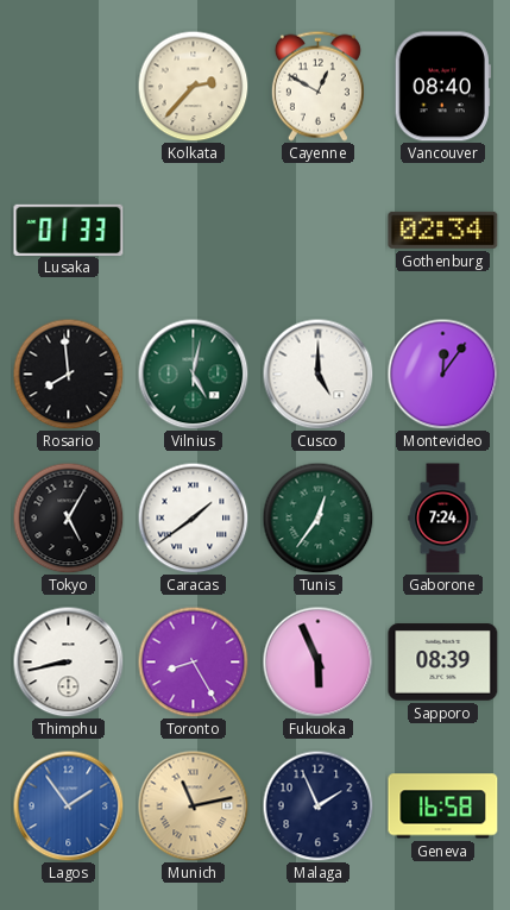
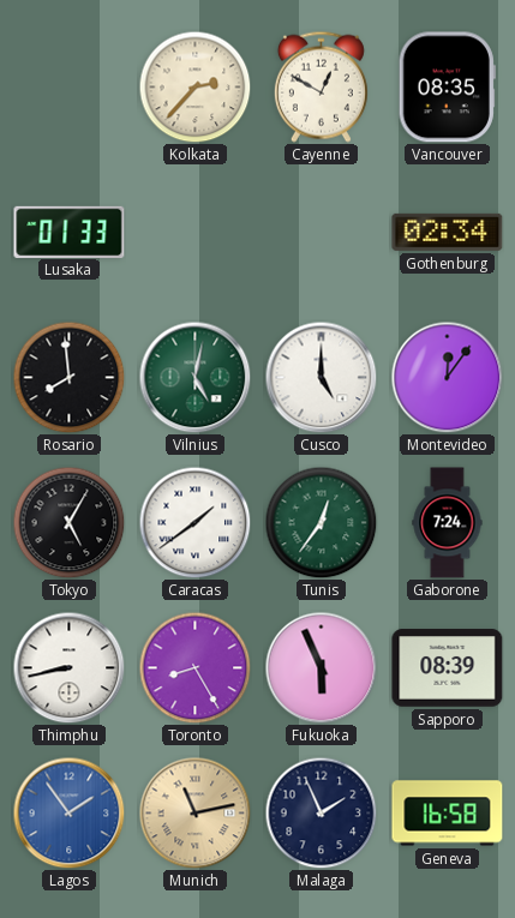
Vancouver: 08:40 -> 08:35
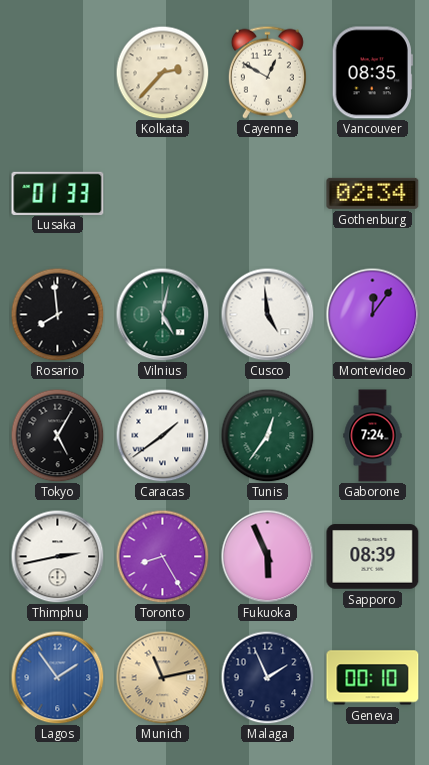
Cusco: 5:00 -> 4:59
Thimphu: 8:43 -> 2:43
Geneva: 16:58 -> 00:10
